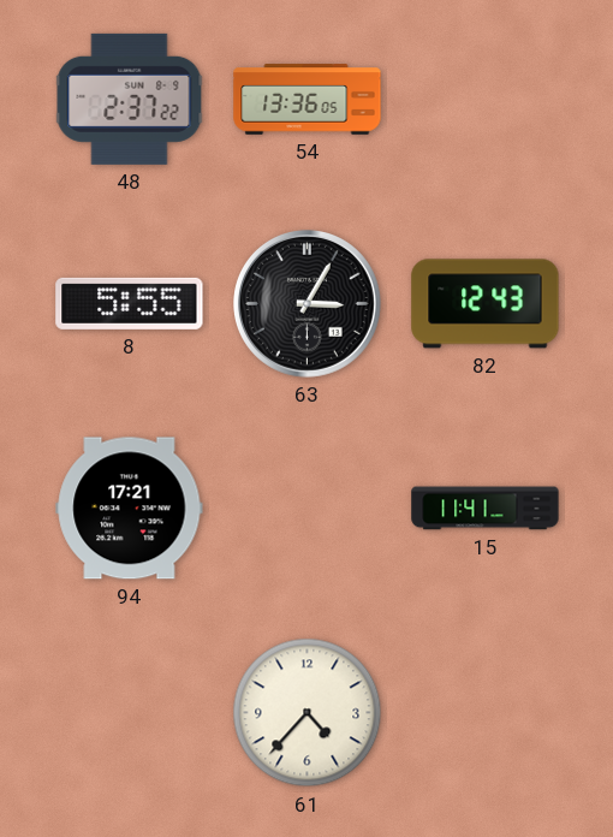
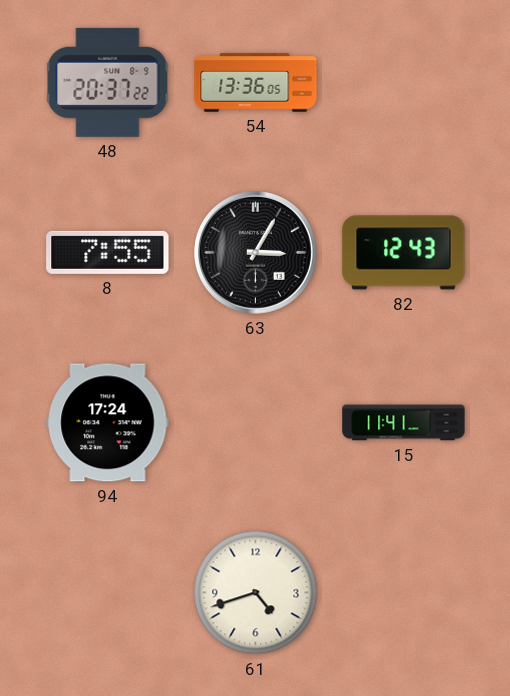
48: 2:37 -> 20:37
8: 5:55 -> 7:55
94: 17:21 -> 17:24
61: 4:37 -> 4:42
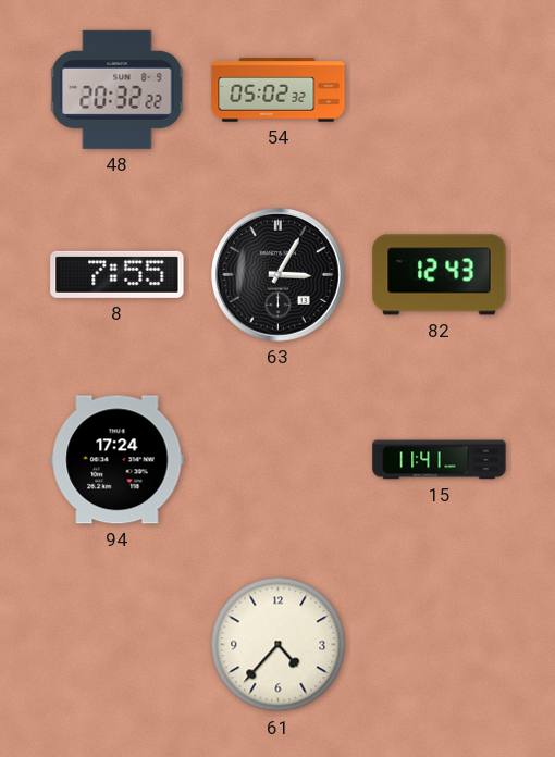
48: 20:37 -> 20:32
54: 13:36 -> 05:02
61: 4:42 -> 4:37
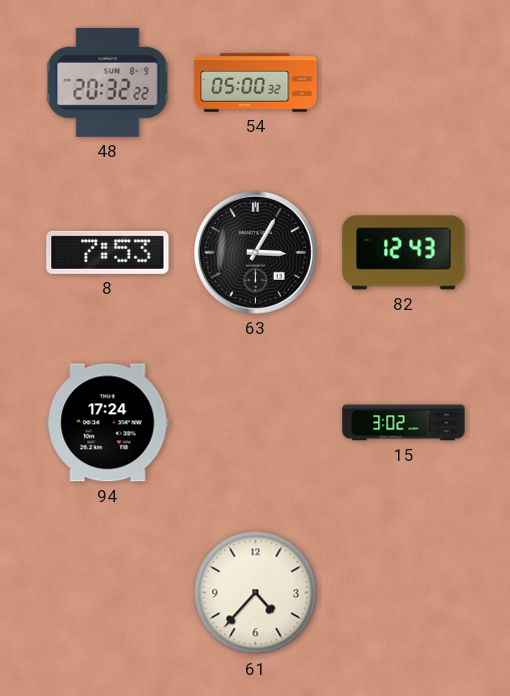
54: 05:02 -> 05:00
8: 7:55 -> 7:53
15: 11:41 -> 3:02
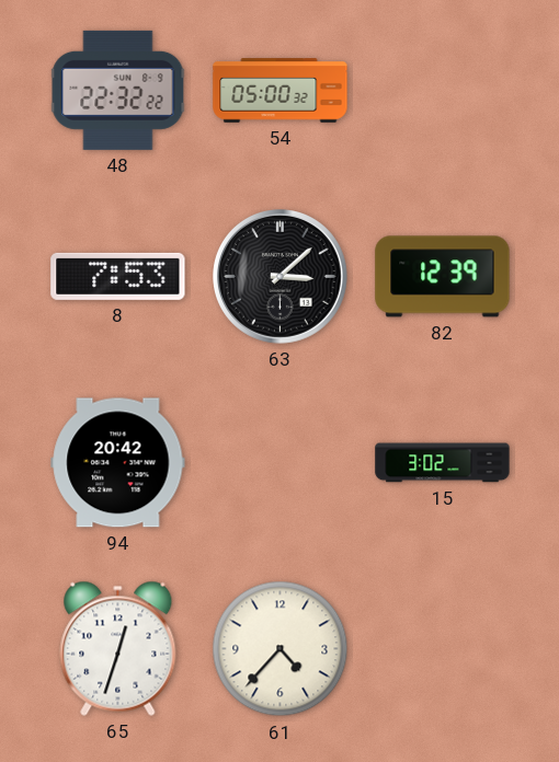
48: 20:32 -> 22:32
63: 3:05 -> 3:08
82: 12:43 -> 12:39
94: 17:24 -> 20:42
65: none -> 12:33
